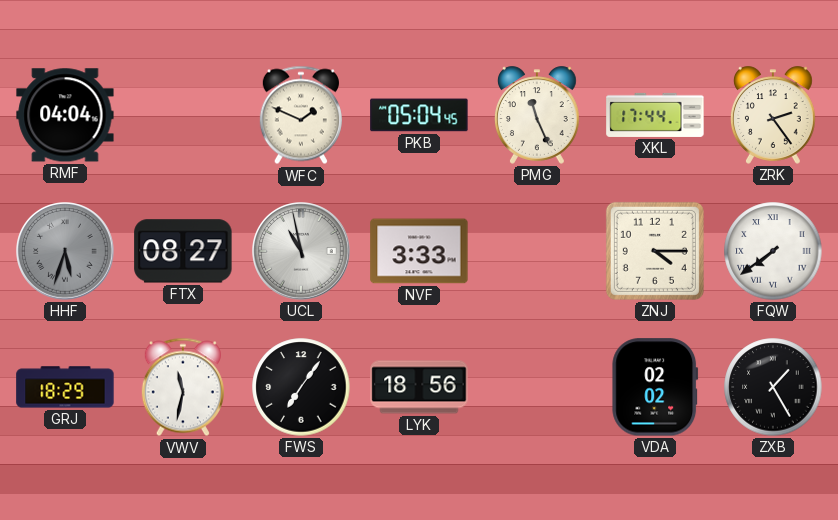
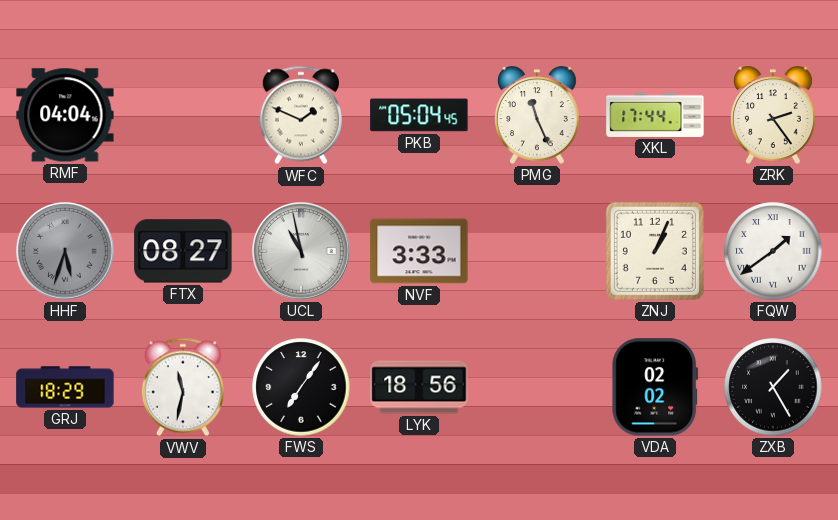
ZNJ: 4:15 -> 1:04
FQW: 7:39 -> 1:39
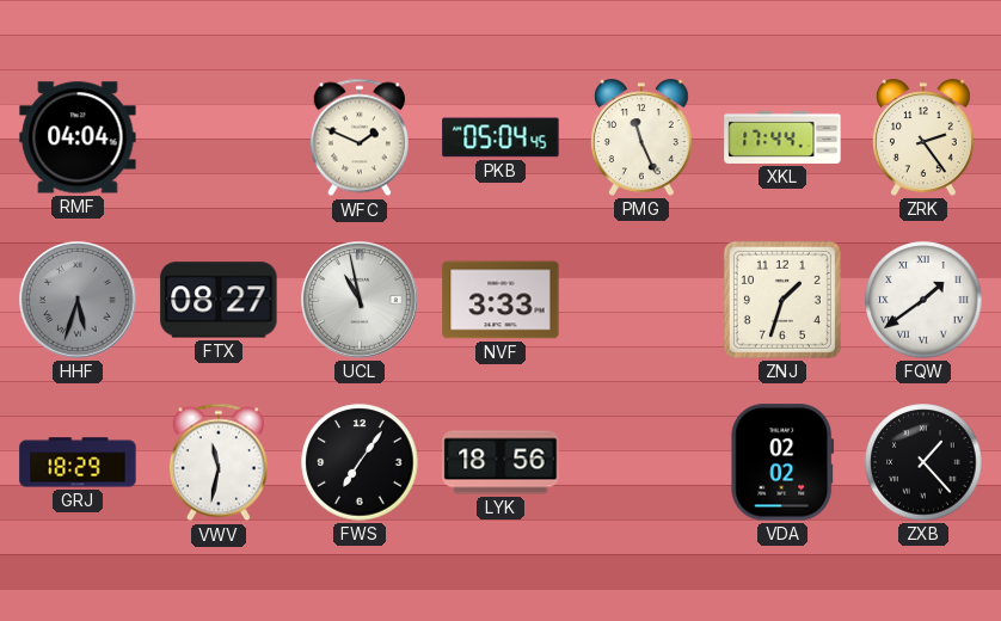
ZNJ: 1:04 -> 1:33
ZXB: 1:25 -> 1:23
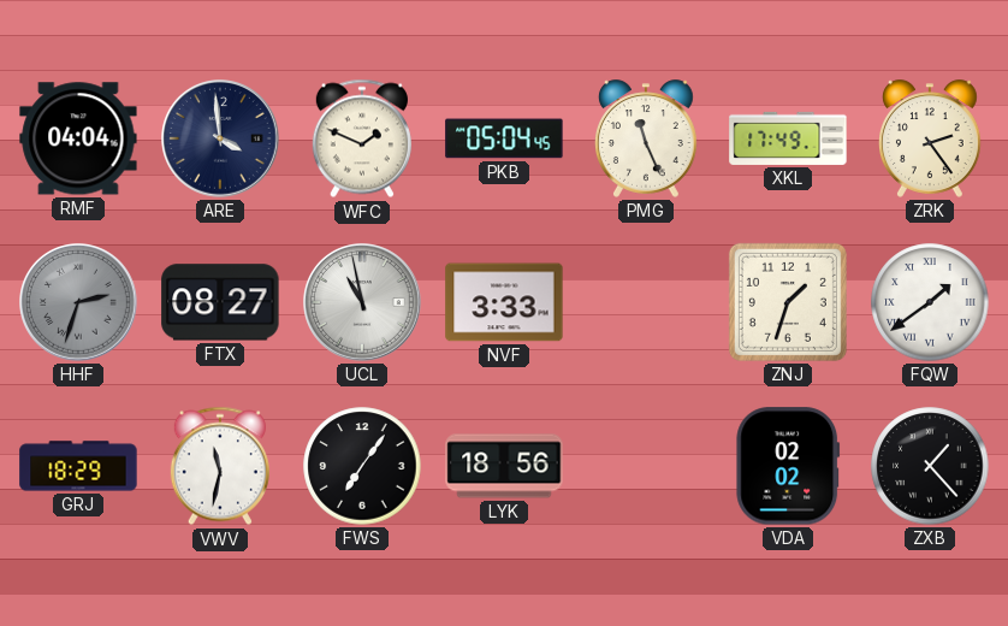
ARE: none -> 3:59
XKL: 17:44 -> 17:49
HHF: 5:33 -> 2:33
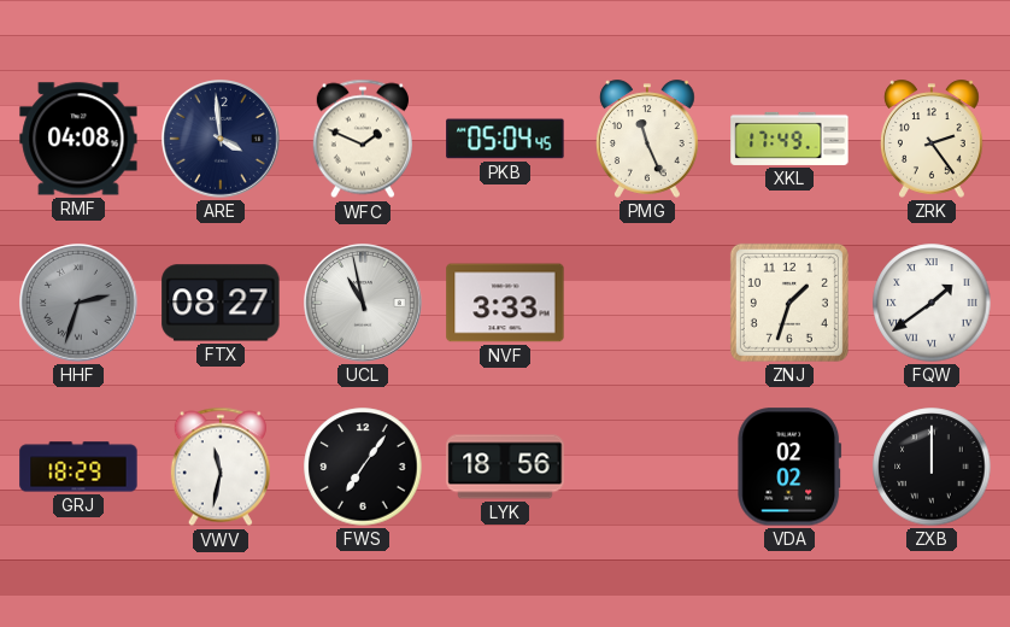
RMF: 04:04 -> 04:08
ZXB: 1:23 -> 12:00
